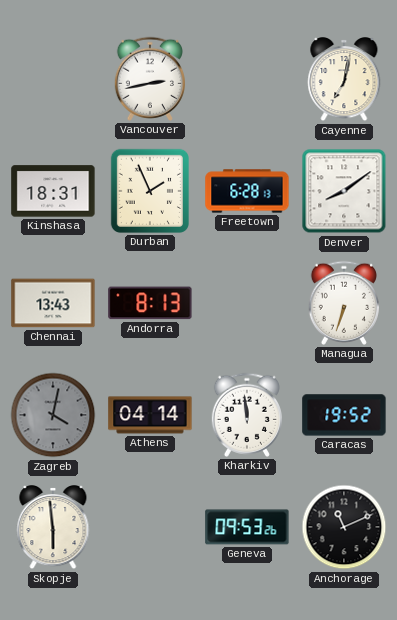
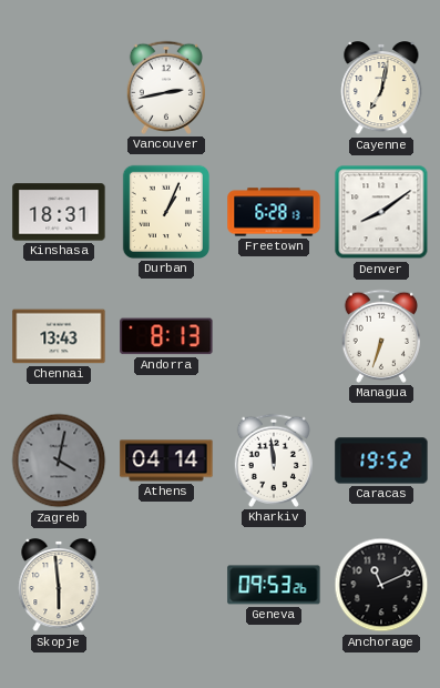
Durban: 1:56 -> 1:04
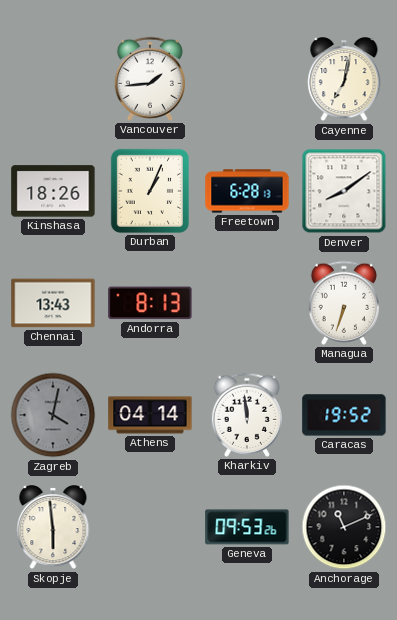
Vancouver: 2:43 -> 1:44
Kinshasa: 18:31 -> 18:26
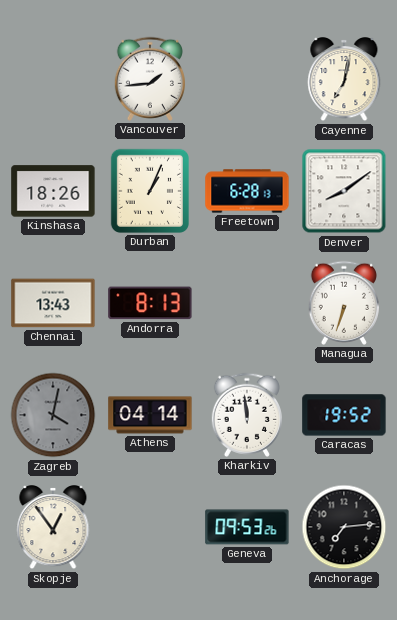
Skopje: 5:59 -> 12:54
Anchorage: 11:11 -> 7:14
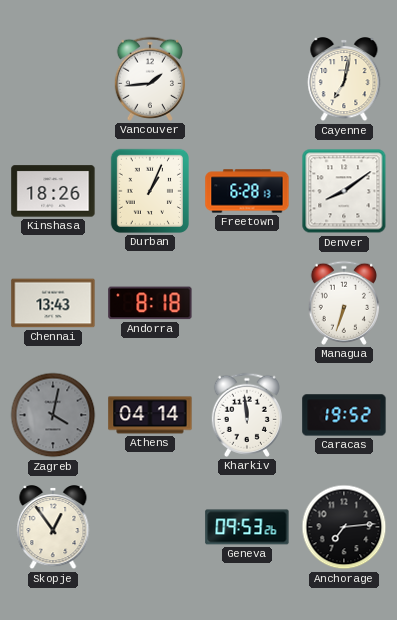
Andorra: 8:13 -> 8:18
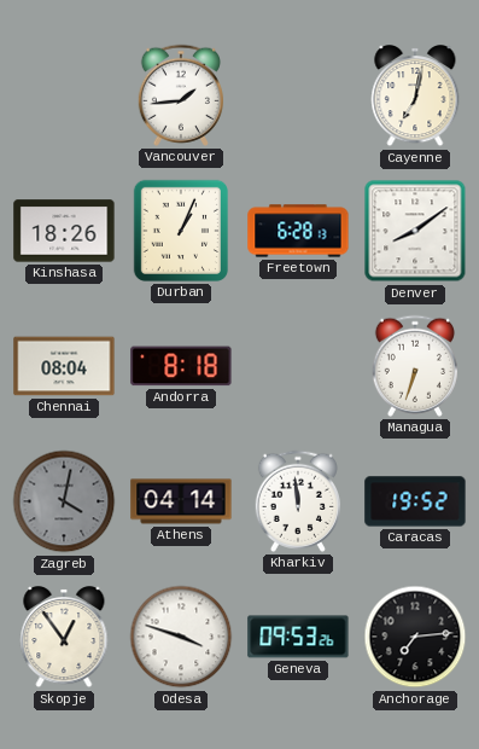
Chennai: 13:43 -> 08:04
Odesa: none -> 3:48
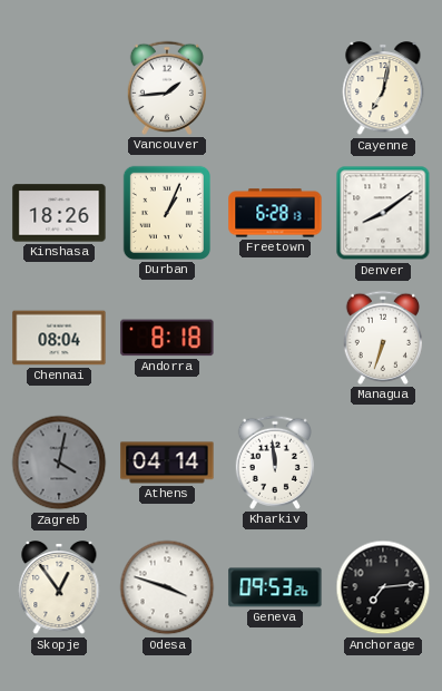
Caracas: 19:52 -> none
